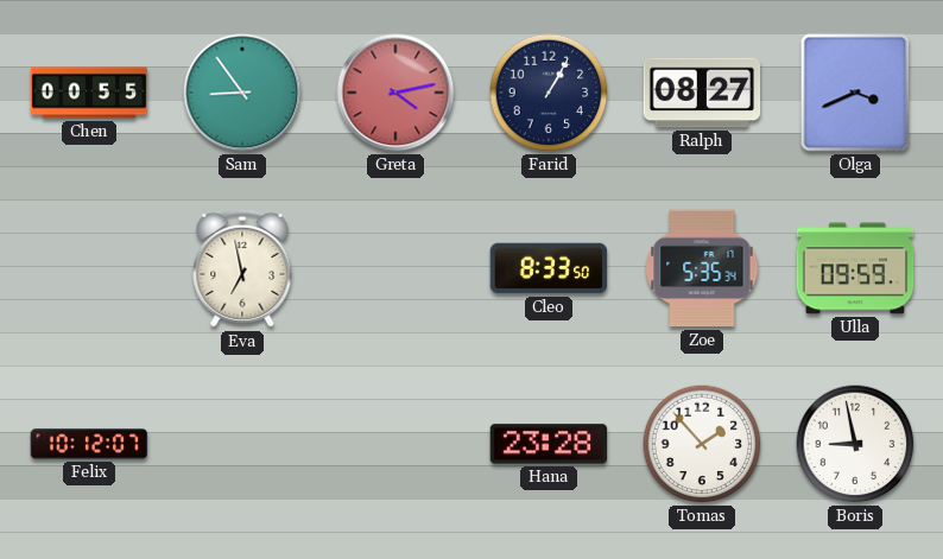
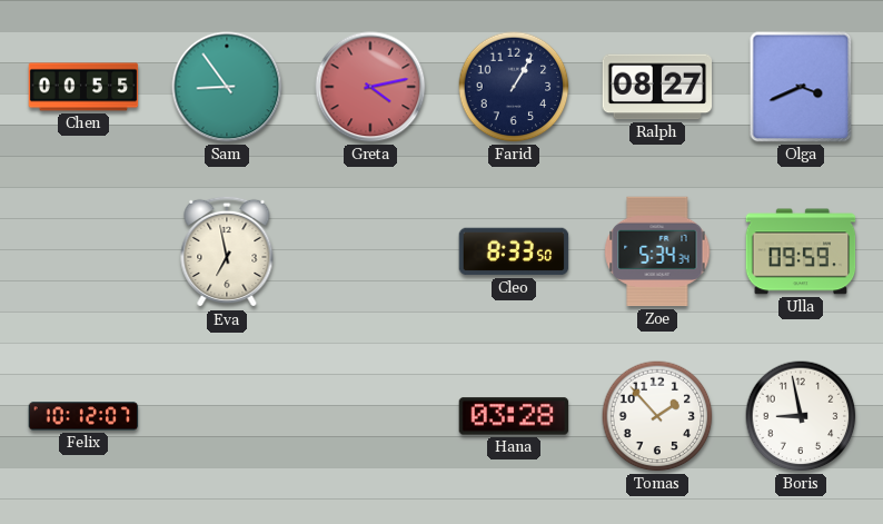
Zoe: 5:35 -> 5:34
Hana: 23:28 -> 03:28
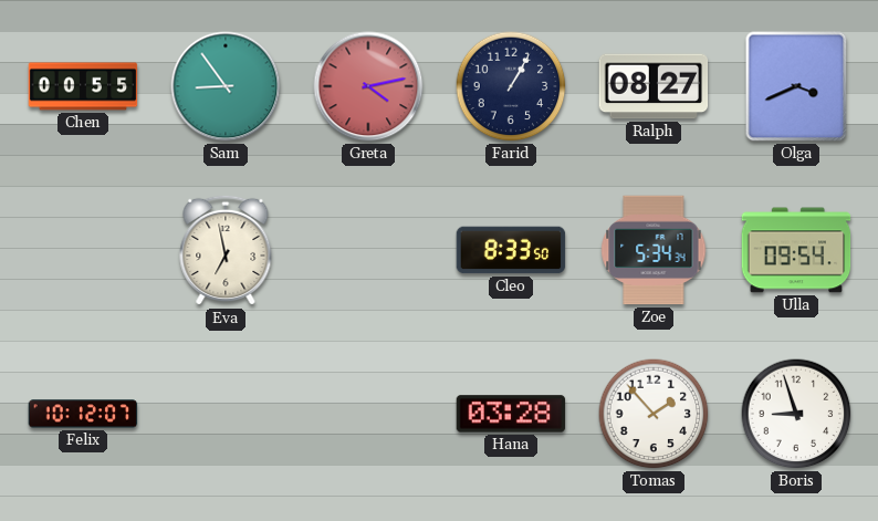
Ulla: 09:59 -> 09:54
Boris: 8:58 -> 8:57
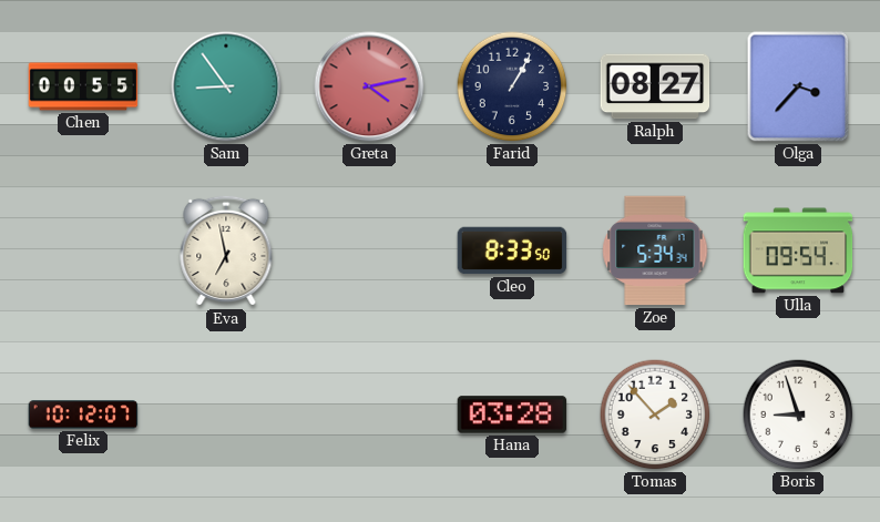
Olga: 3:41 -> 3:37
